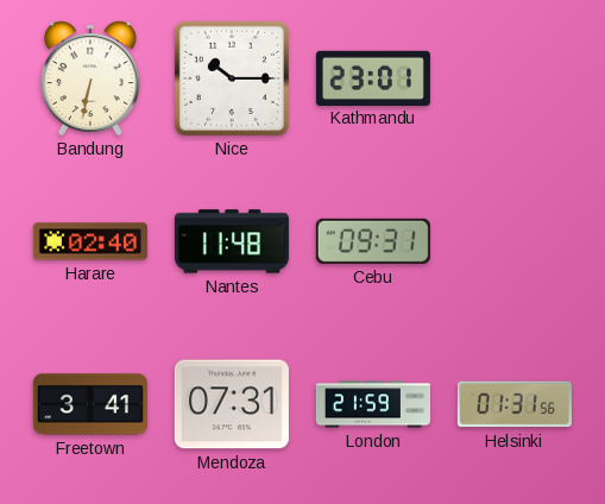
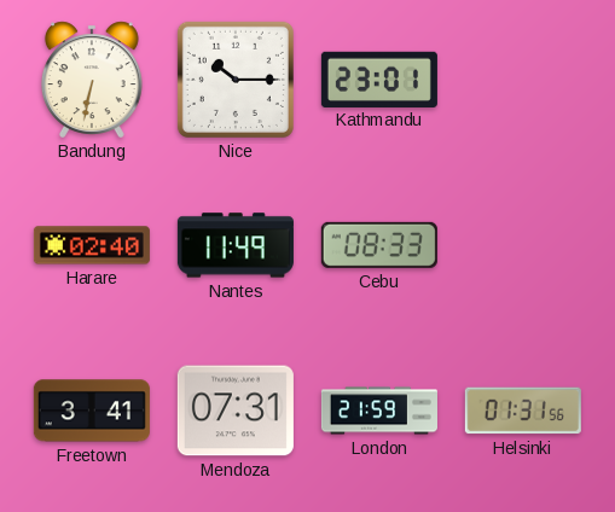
Nantes: 11:48 -> 11:49
Cebu: 09:31 -> 08:33
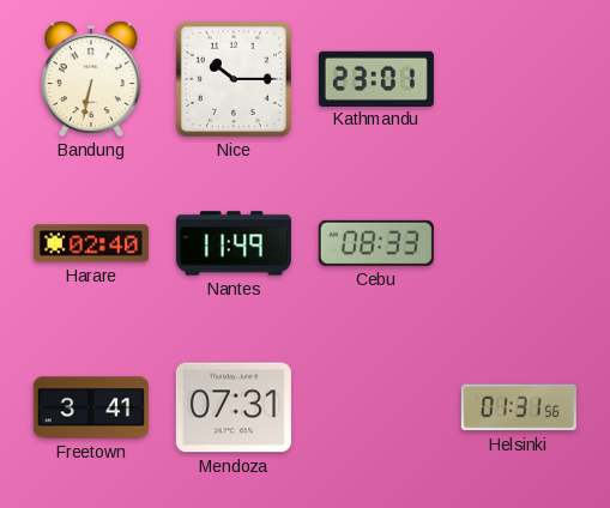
London: 21:59 -> none
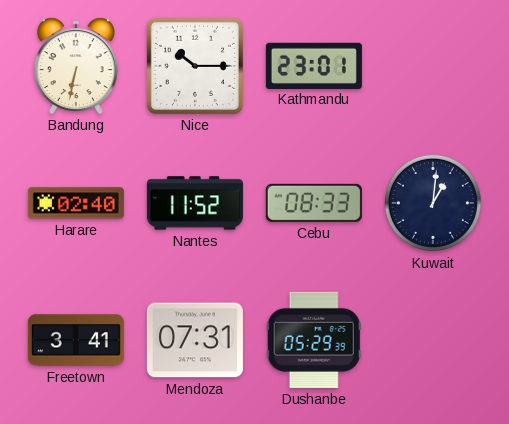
Nantes: 11:49 -> 11:52
Kuwait: none -> 1:01
Dushanbe: none -> 05:29
Helsinki: 01:31 -> none
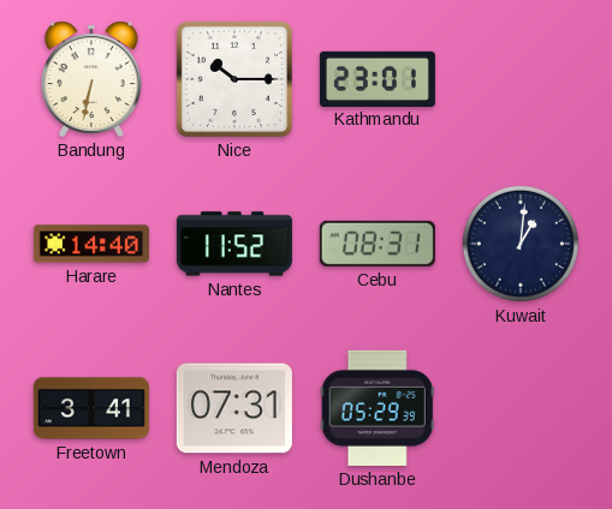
Harare: 02:40 -> 14:40
Cebu: 08:33 -> 08:31
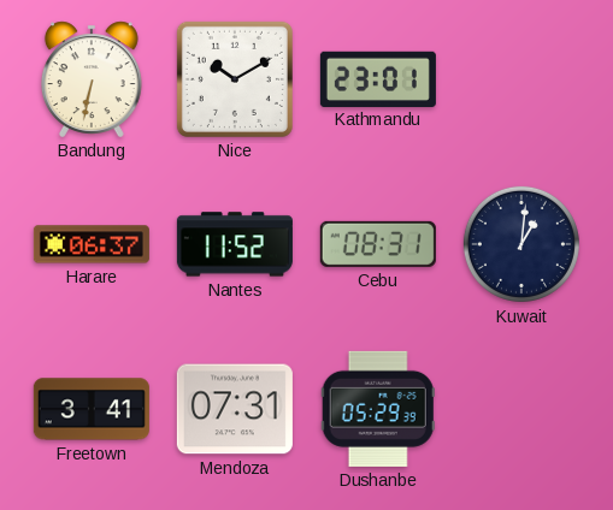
Nice: 10:15 -> 10:10
Harare: 14:40 -> 06:37
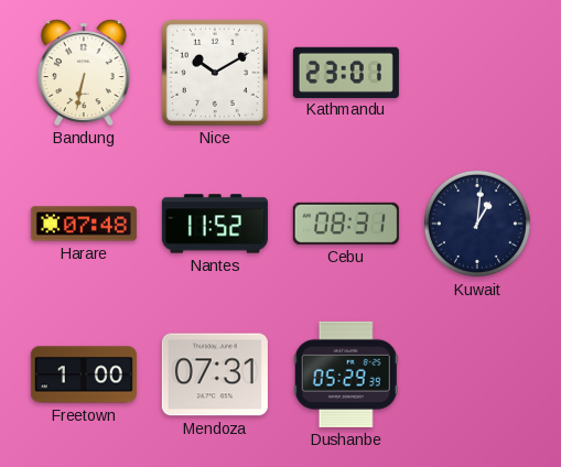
Harare: 06:37 -> 07:48
Freetown: 3:41 -> 1:00
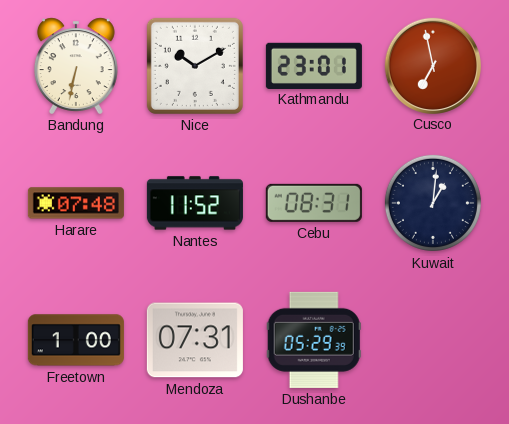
Cusco: none -> 6:58
